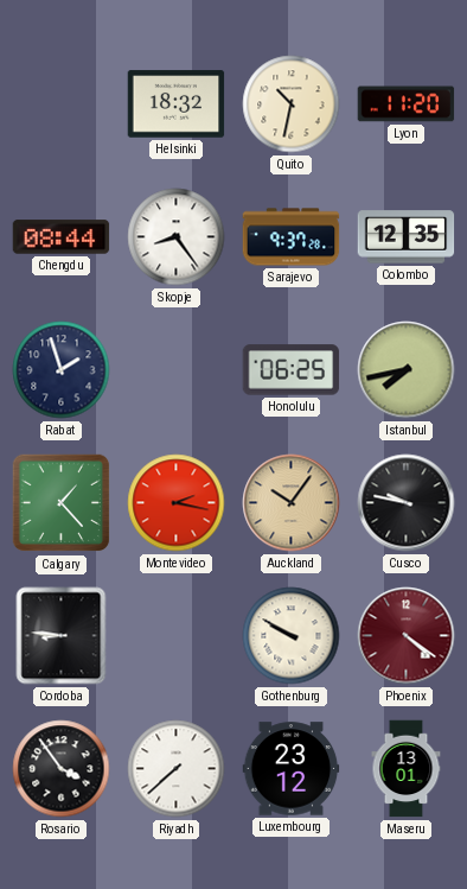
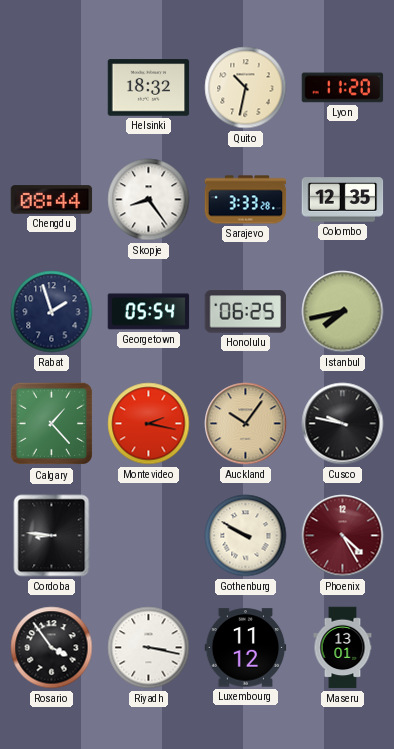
Sarajevo: 9:37 -> 3:33
Georgetown: none -> 05:54
Phoenix: 4:21 -> 4:25
Riyadh: 7:38 -> 3:17
Luxembourg: 23:12 -> 11:12
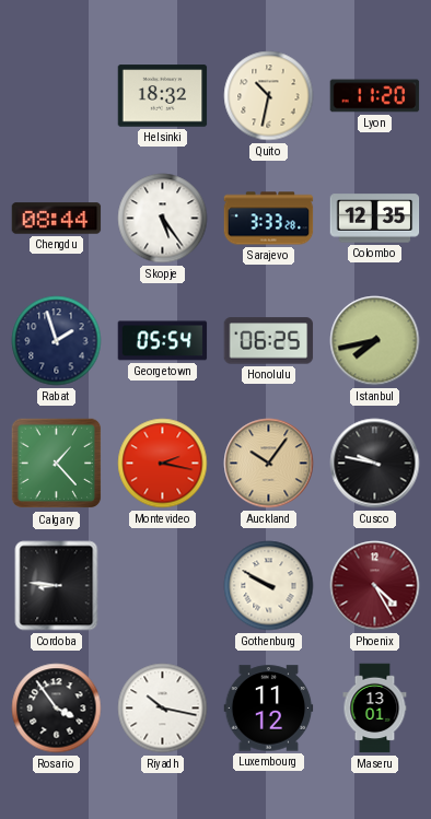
Skopje: 8:24 -> 5:24
Riyadh: 3:17 -> 10:17
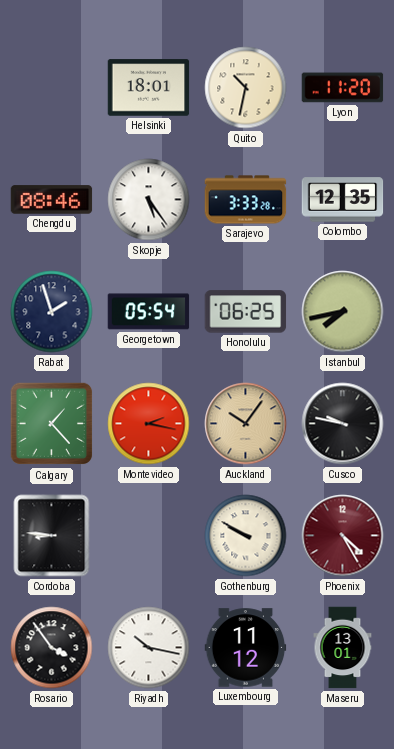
Helsinki: 18:32 -> 18:01
Chengdu: 08:44 -> 08:46
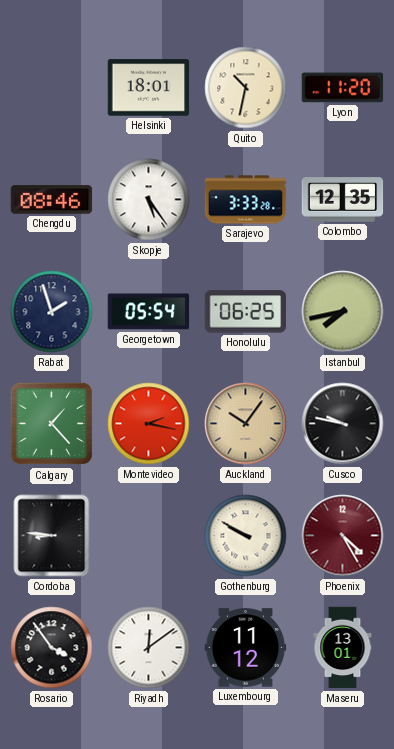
Riyadh: 10:17 -> 12:09
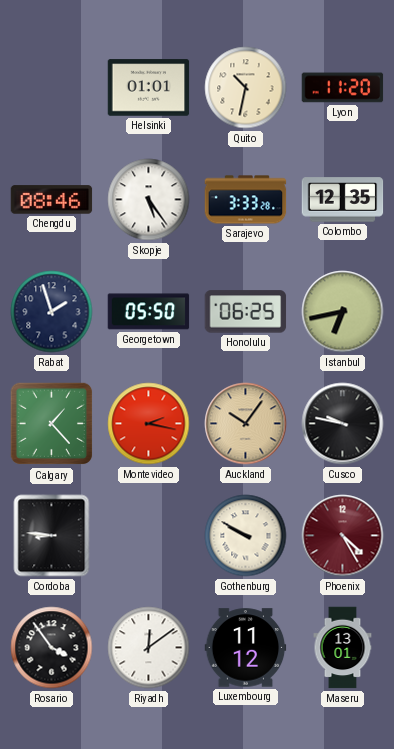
Helsinki: 18:01 -> 01:01
Georgetown: 05:54 -> 05:50
Istanbul: 7:43 -> 6:43
